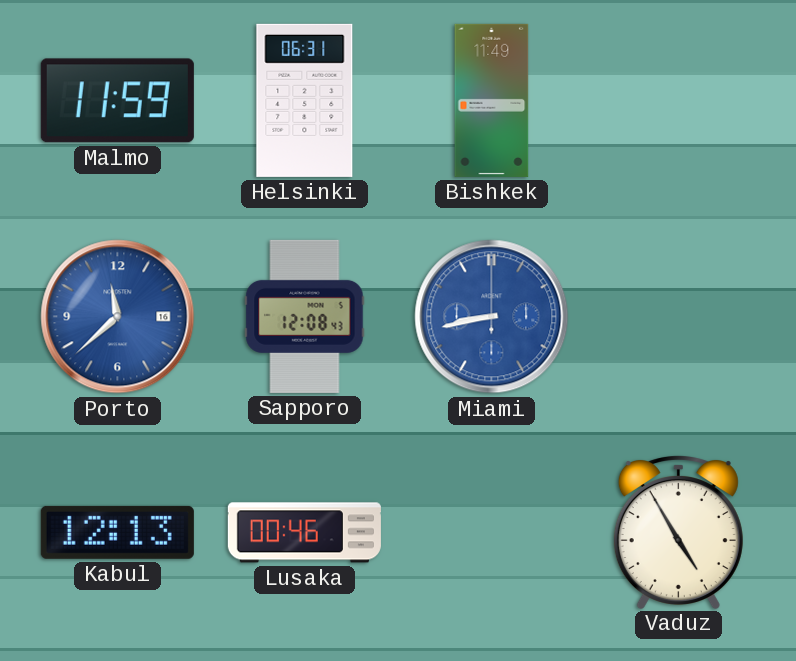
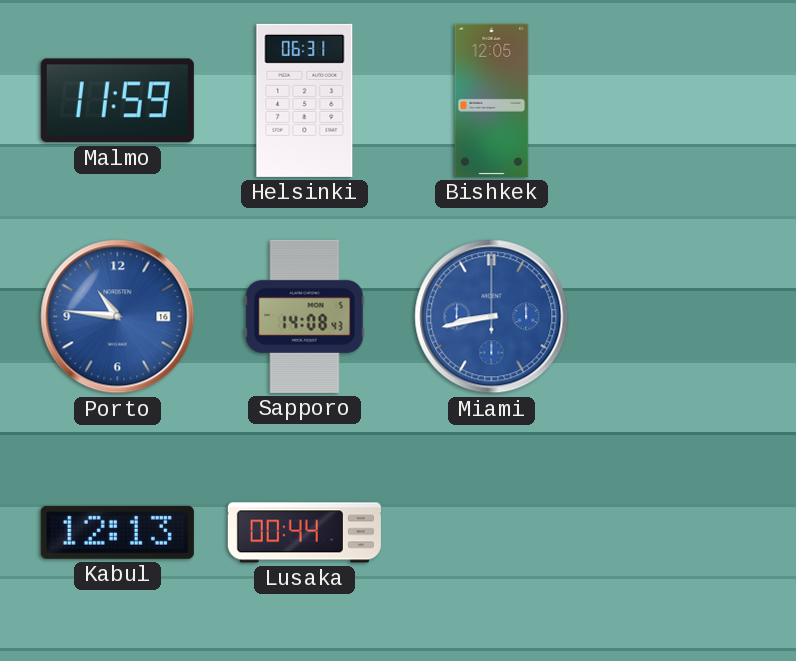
Bishkek: 11:49 -> 12:05
Porto: 11:38 -> 10:46
Sapporo: 12:08 -> 14:08
Lusaka: 00:46 -> 00:44
Vaduz: 4:55 -> none
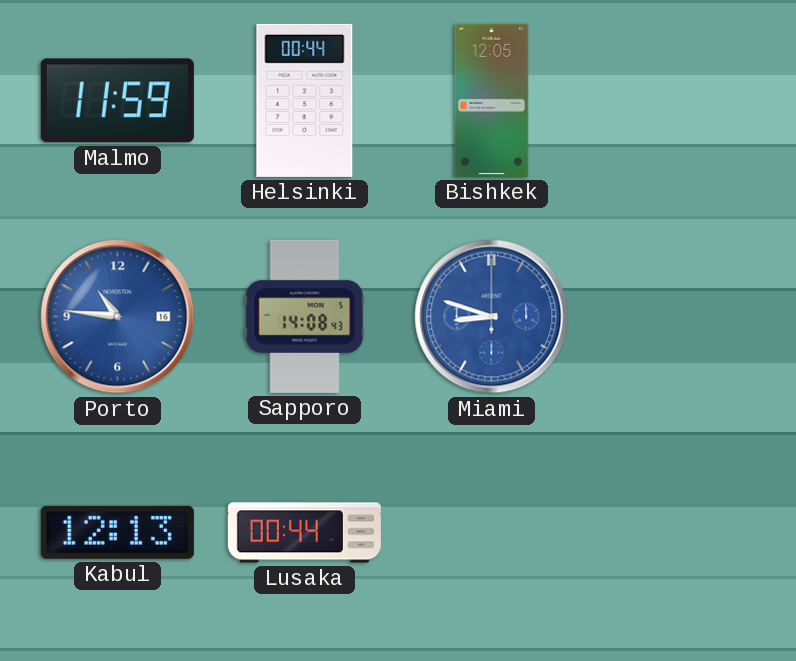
Helsinki: 06:31 -> 00:44
Miami: 8:43 -> 8:48
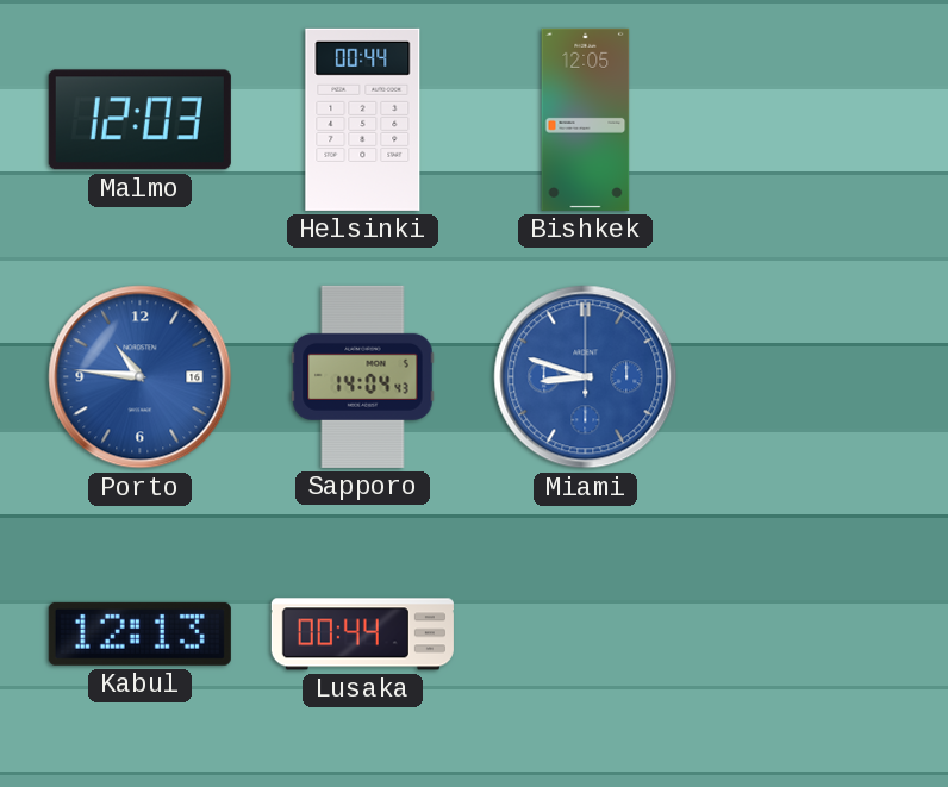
Malmo: 11:59 -> 12:03
Sapporo: 14:08 -> 14:04
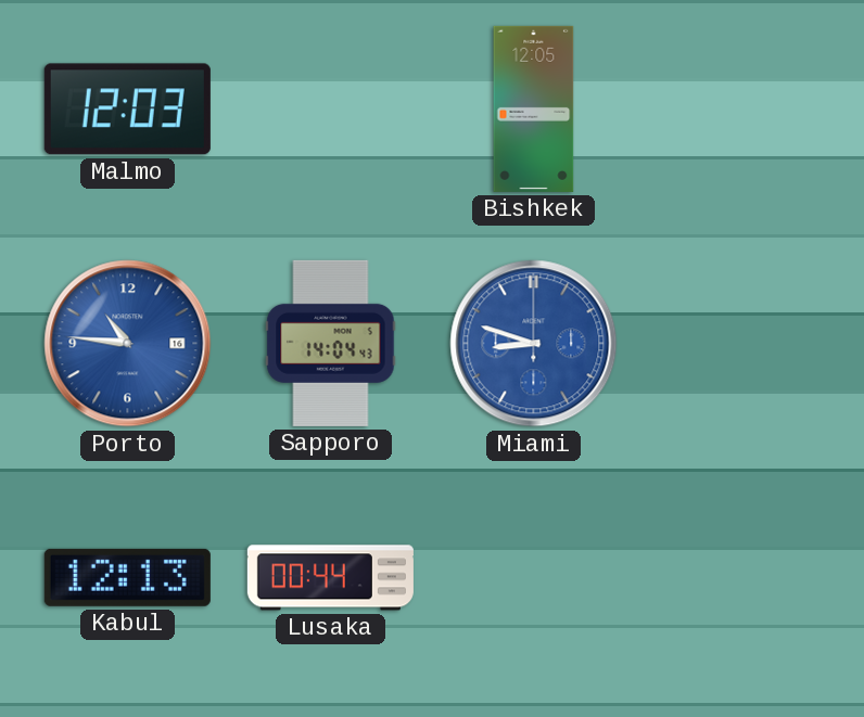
Helsinki: 00:44 -> none
